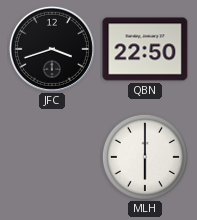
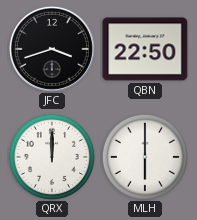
QRX: none -> 12:00
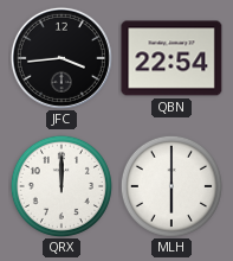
JFC: 3:42 -> 3:44
QBN: 22:50 -> 22:54
